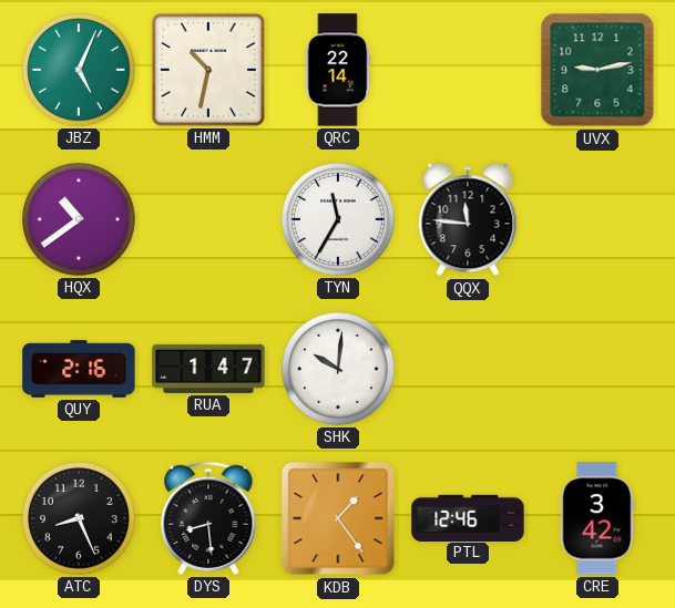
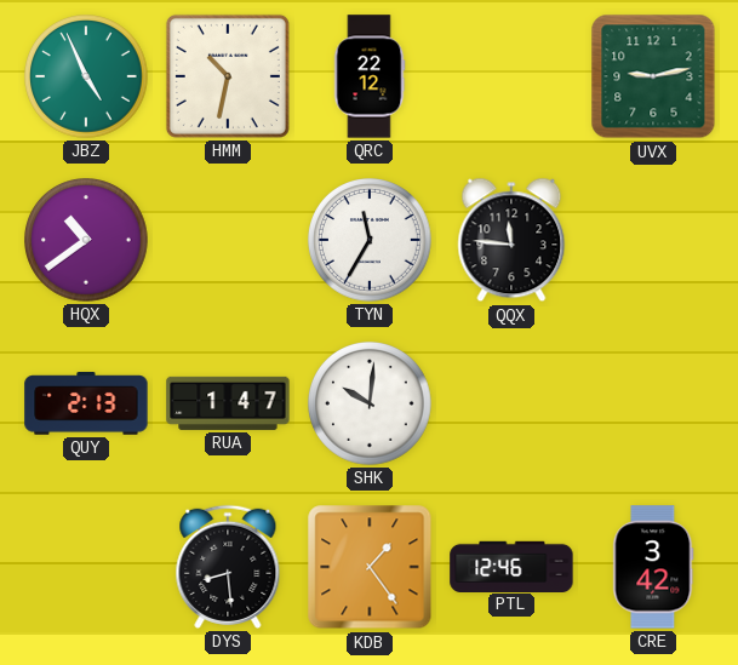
JBZ: 5:04 -> 4:56
QRC: 22:14 -> 22:12
QUY: 2:16 -> 2:13
ATC: 8:26 -> none
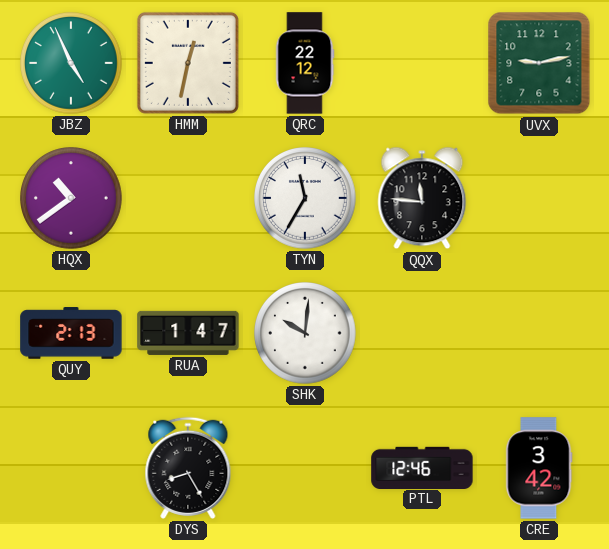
HMM: 10:32 -> 12:32
DYS: 8:29 -> 8:25
KDB: 1:24 -> none
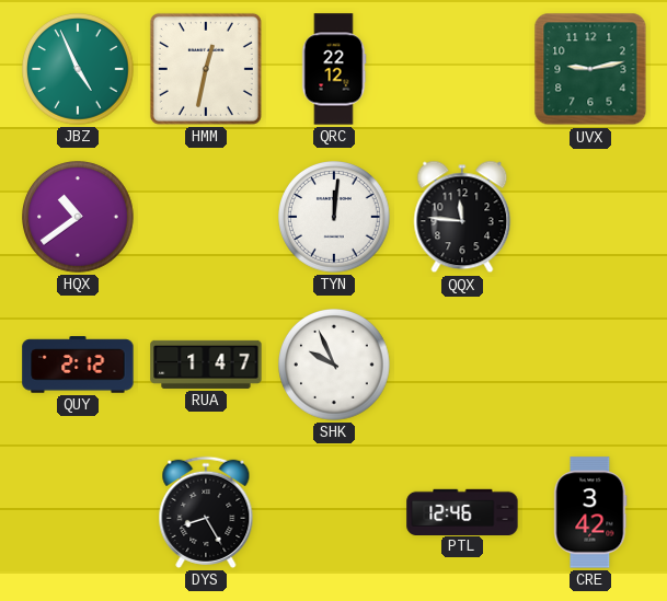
TYN: 11:35 -> 12:01
QUY: 2:13 -> 2:12
SHK: 10:01 -> 9:56
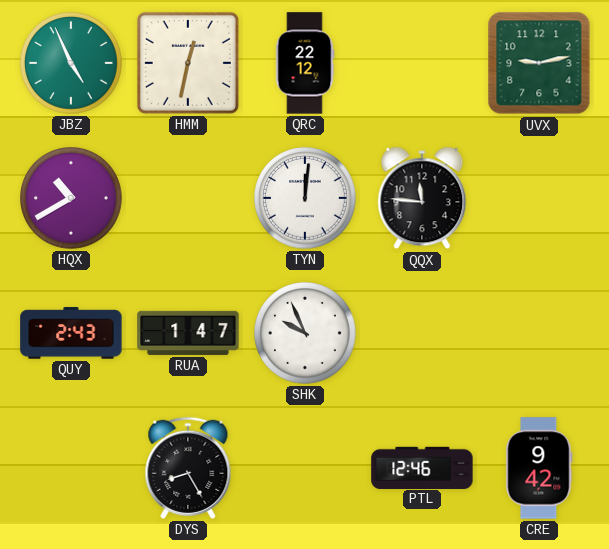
HQX: 10:39 -> 10:40
QUY: 2:12 -> 2:43
CRE: 3:42 -> 9:42
